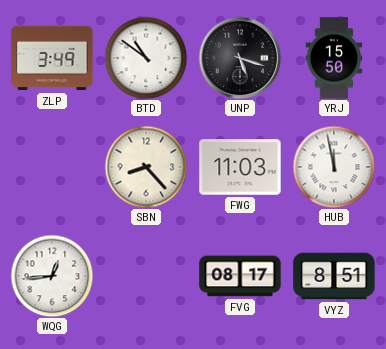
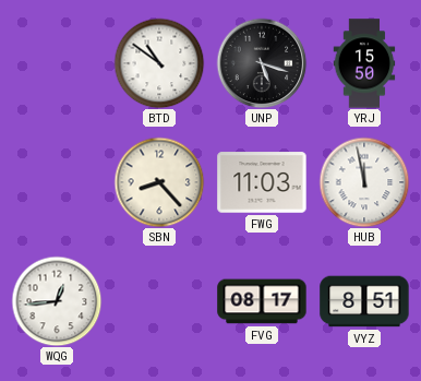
ZLP: 3:49 -> none
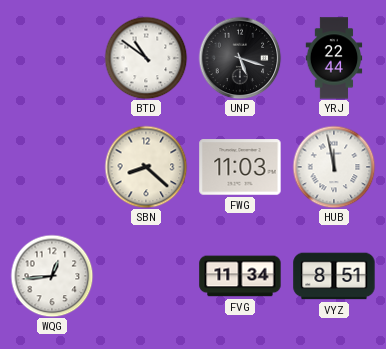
YRJ: 15:50 -> 22:44
SBN: 8:23 -> 8:22
FVG: 08:17 -> 11:34
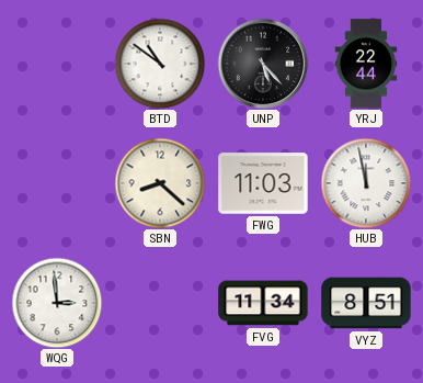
UNP: 5:18 -> 5:23
WQG: 12:44 -> 2:59
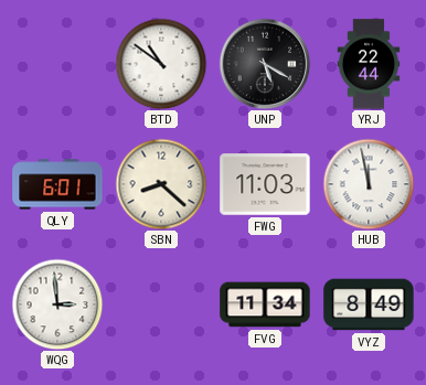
UNP: 5:23 -> 5:20
QLY: none -> 6:01
VYZ: 8:51 -> 8:49
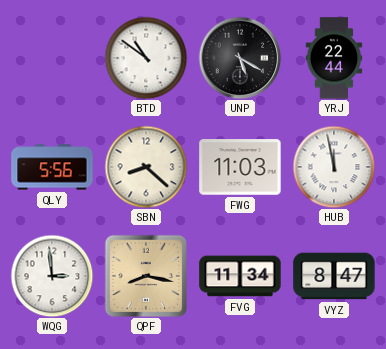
QLY: 6:01 -> 5:56
QPF: none -> 8:17
VYZ: 8:49 -> 8:47
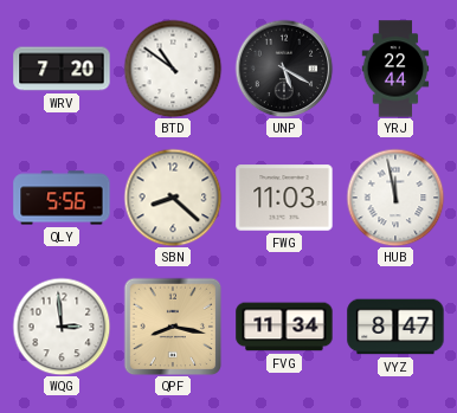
WRV: none -> 7:20
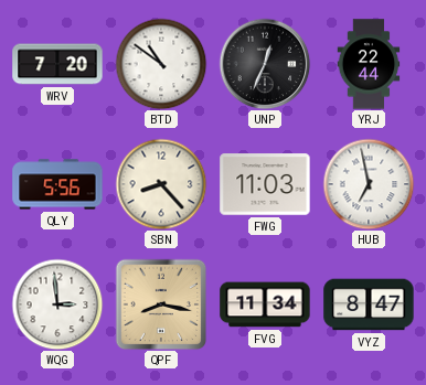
UNP: 5:20 -> 12:34
SBN: 8:22 -> 8:23
HUB: 11:58 -> 6:58
